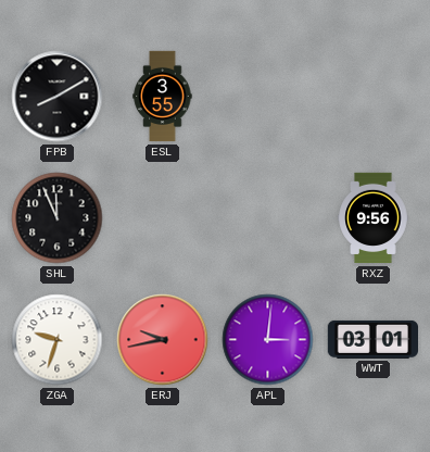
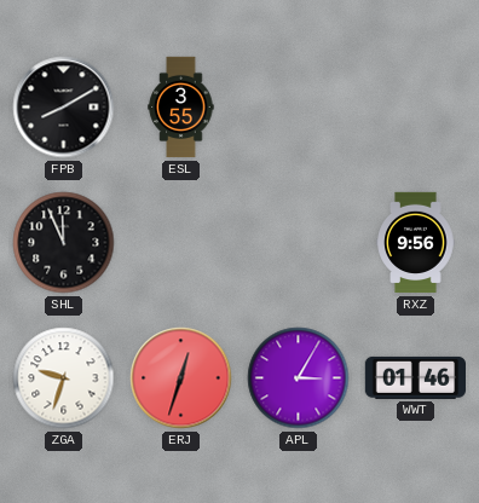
ERJ: 9:43 -> 12:33
APL: 3:01 -> 3:05
WWT: 03:01 -> 01:46
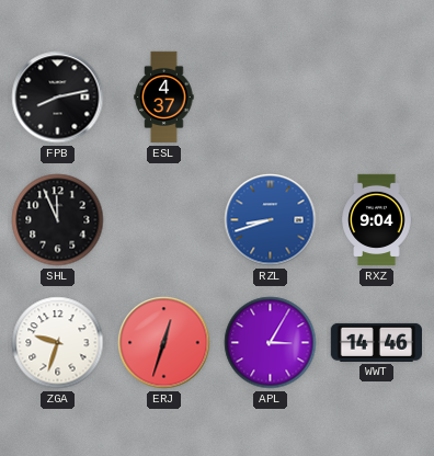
FPB: 8:10 -> 8:13
ESL: 3:55 -> 4:37
RZL: none -> 8:42
RXZ: 9:56 -> 9:04
WWT: 01:46 -> 14:46
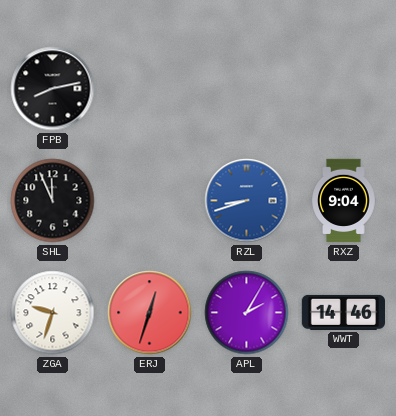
ESL: 4:37 -> none
APL: 3:05 -> 2:05
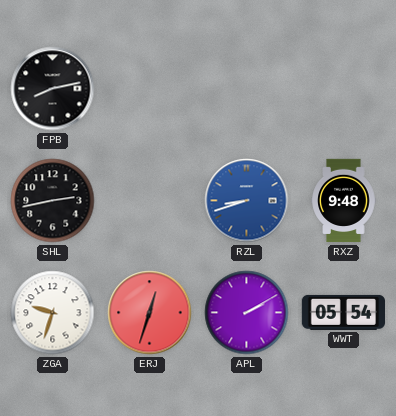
SHL: 11:56 -> 2:43
RXZ: 9:04 -> 9:48
APL: 2:05 -> 2:10
WWT: 14:46 -> 05:54
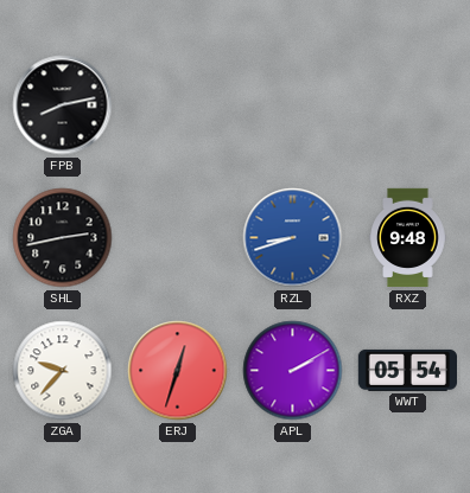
ZGA: 9:33 -> 9:37
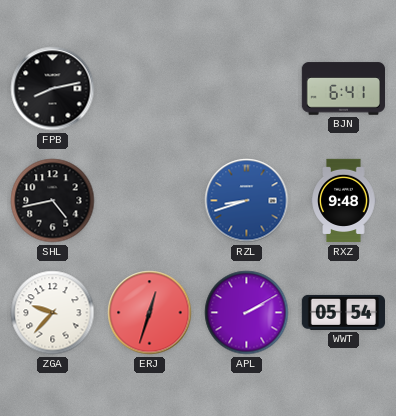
BJN: none -> 6:41
SHL: 2:43 -> 4:43
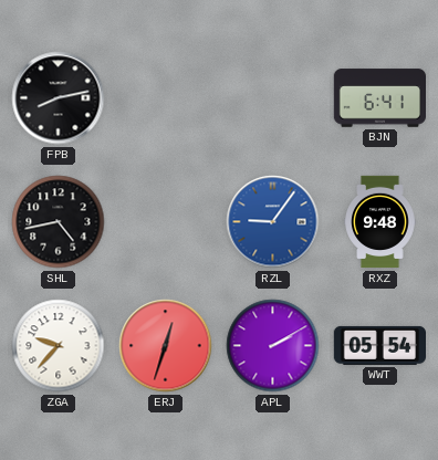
RZL: 8:42 -> 9:06
